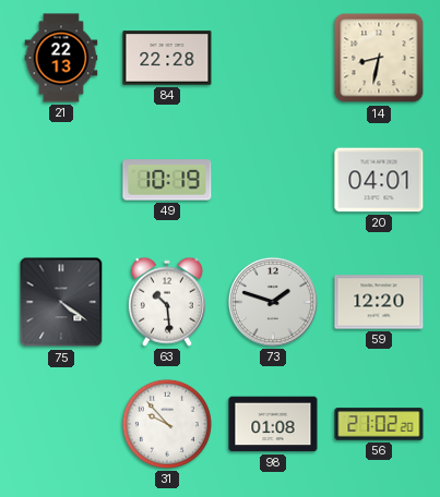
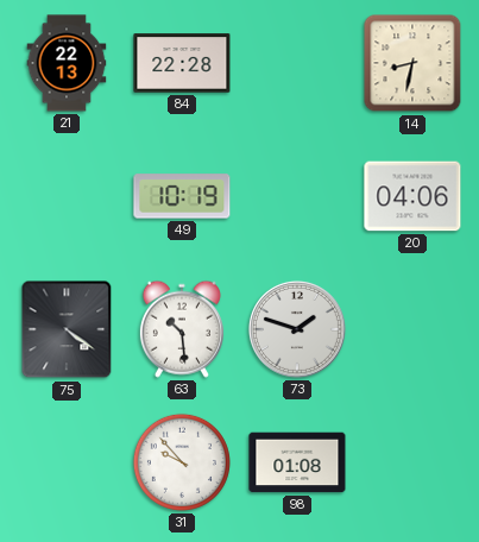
20: 04:01 -> 04:06
59: 12:20 -> none
56: 21:02 -> none
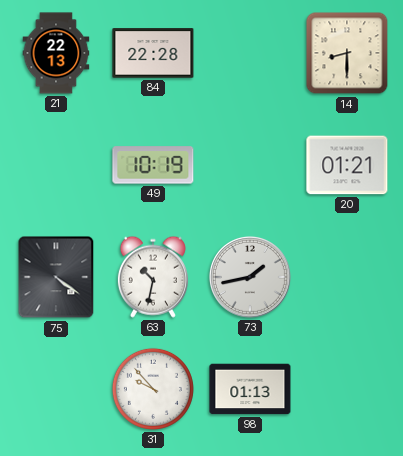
14: 8:32 -> 8:30
20: 04:06 -> 01:21
63: 10:29 -> 10:32
73: 1:48 -> 1:43
98: 01:08 -> 01:13
